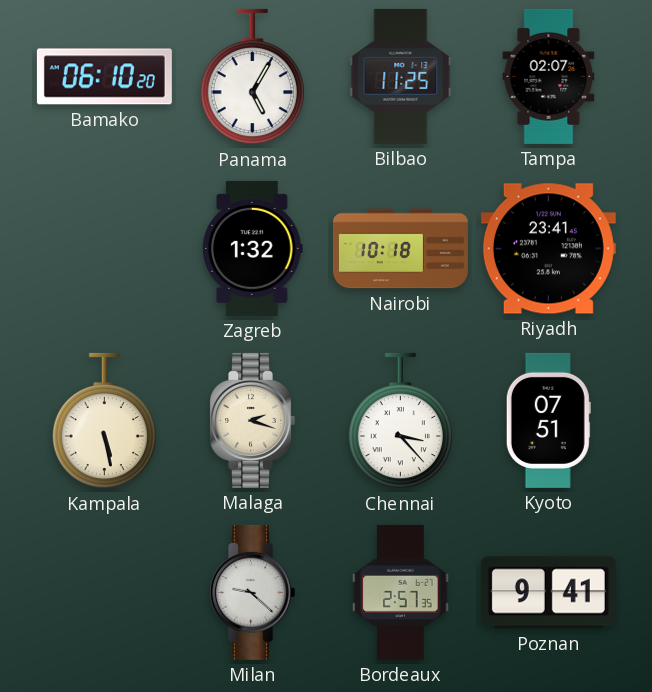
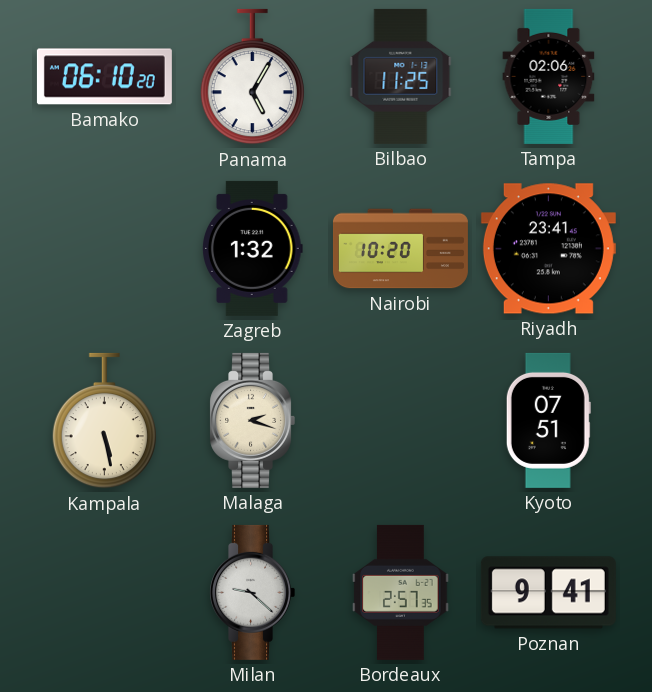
Tampa: 02:07 -> 02:06
Nairobi: 10:18 -> 10:20
Chennai: 3:23 -> none
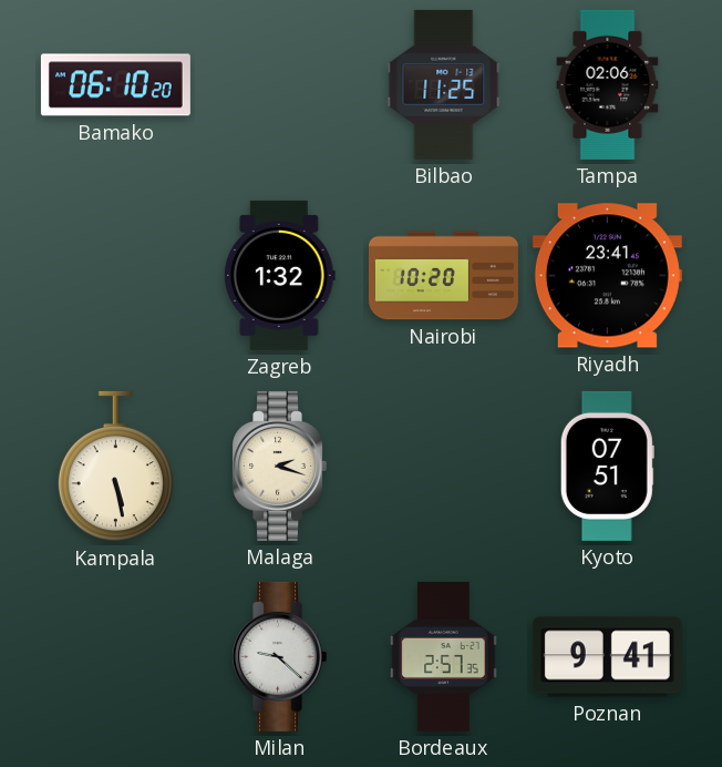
Panama: 5:05 -> none
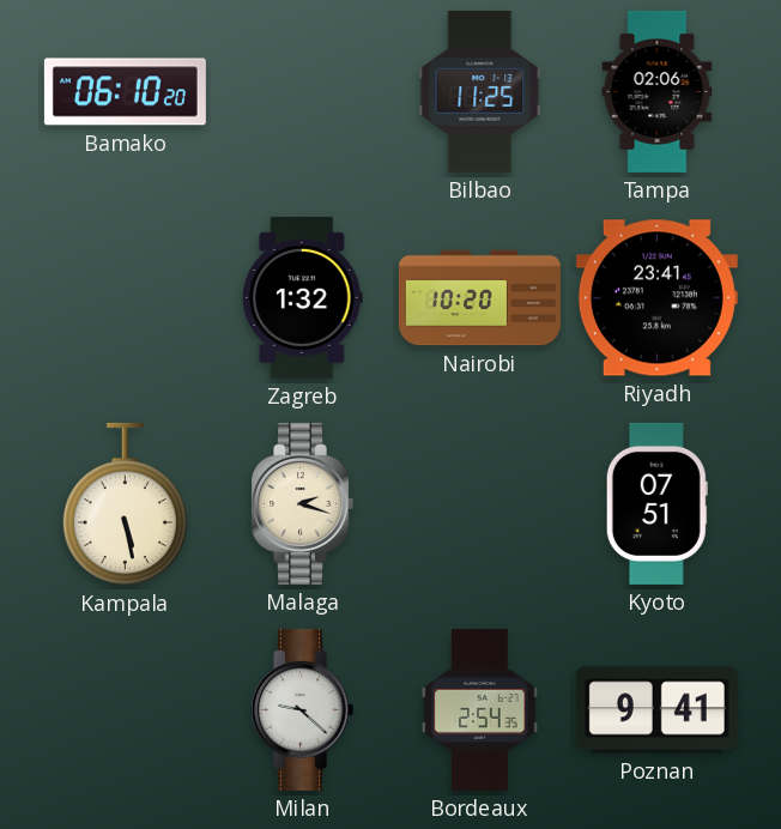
Bordeaux: 2:57 -> 2:54
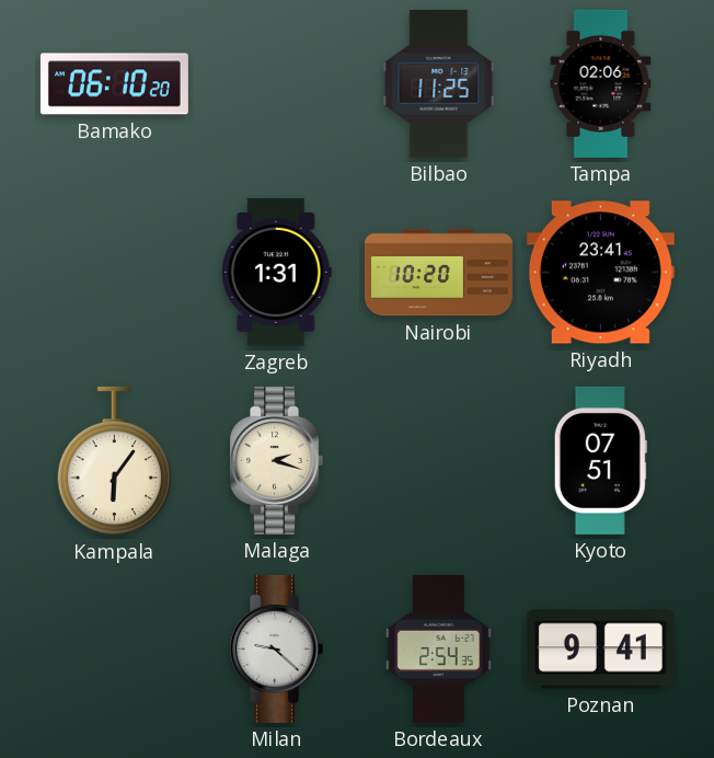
Zagreb: 1:32 -> 1:31
Kampala: 5:28 -> 6:06
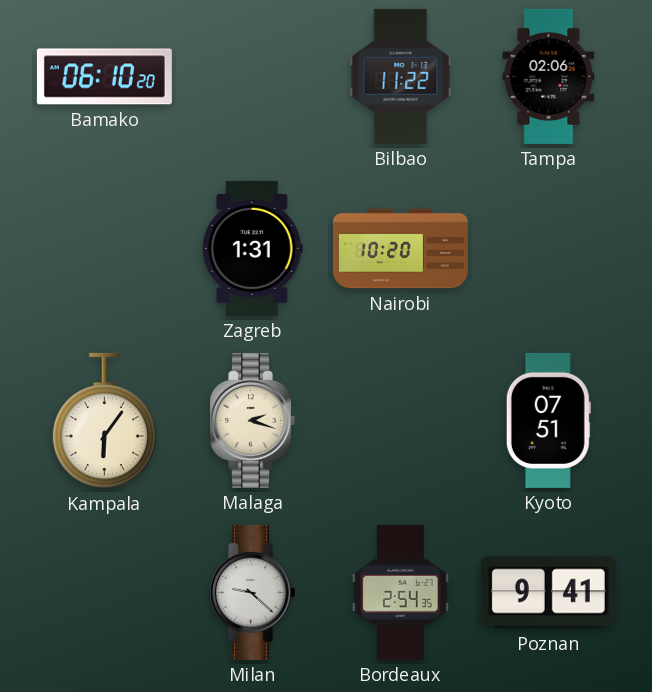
Bilbao: 11:25 -> 11:22
Riyadh: 23:41 -> none
